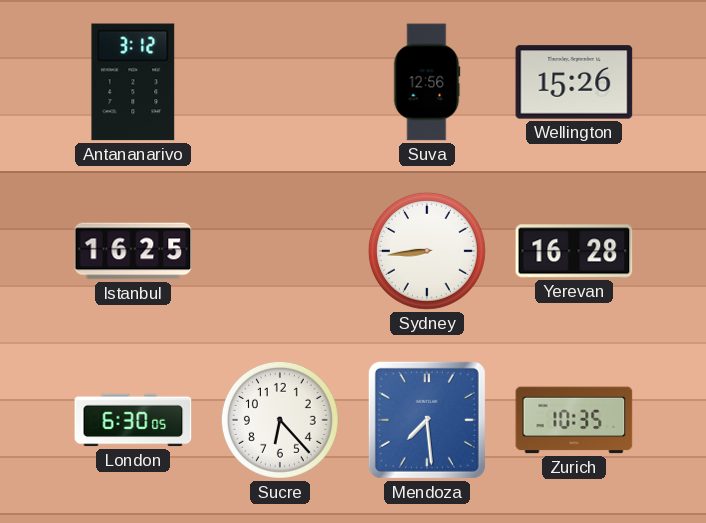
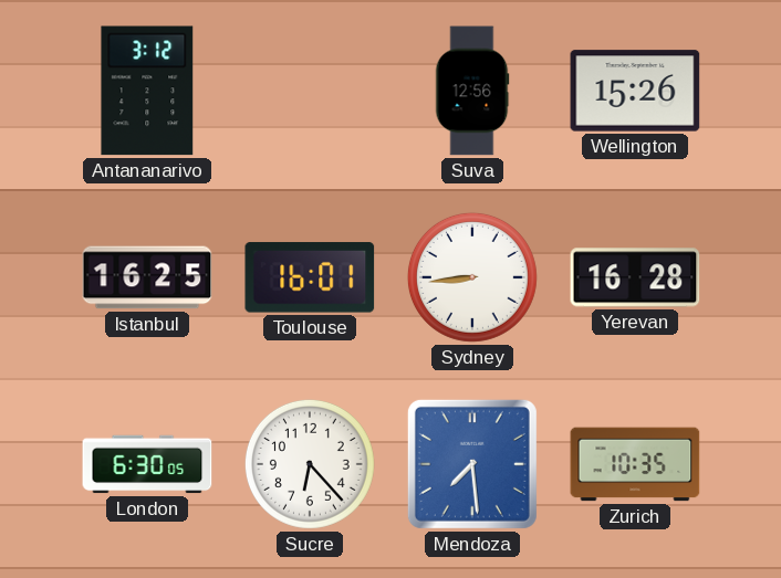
Toulouse: none -> 16:01
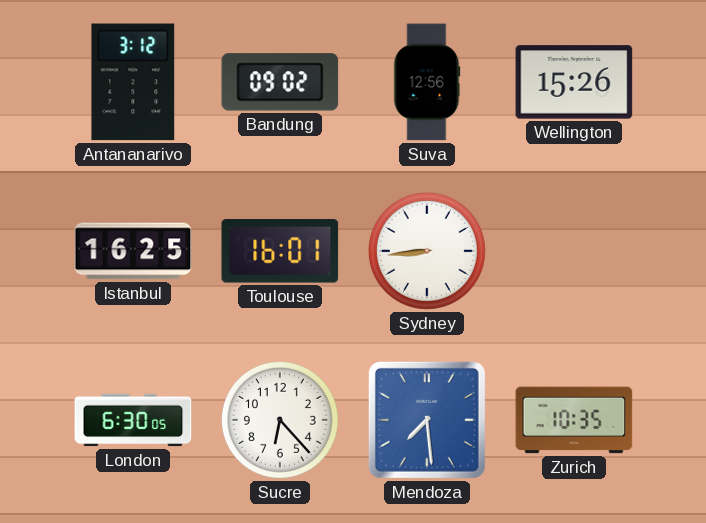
Bandung: none -> 09:02
Yerevan: 16:28 -> none
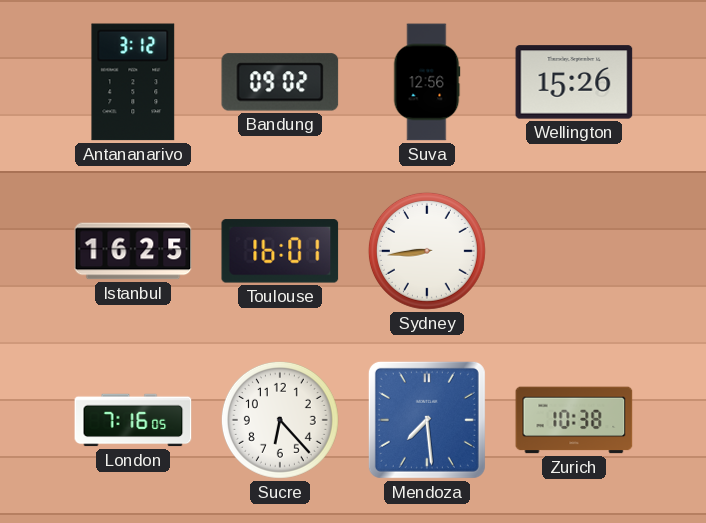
London: 6:30 -> 7:16
Zurich: 10:35 -> 10:38
